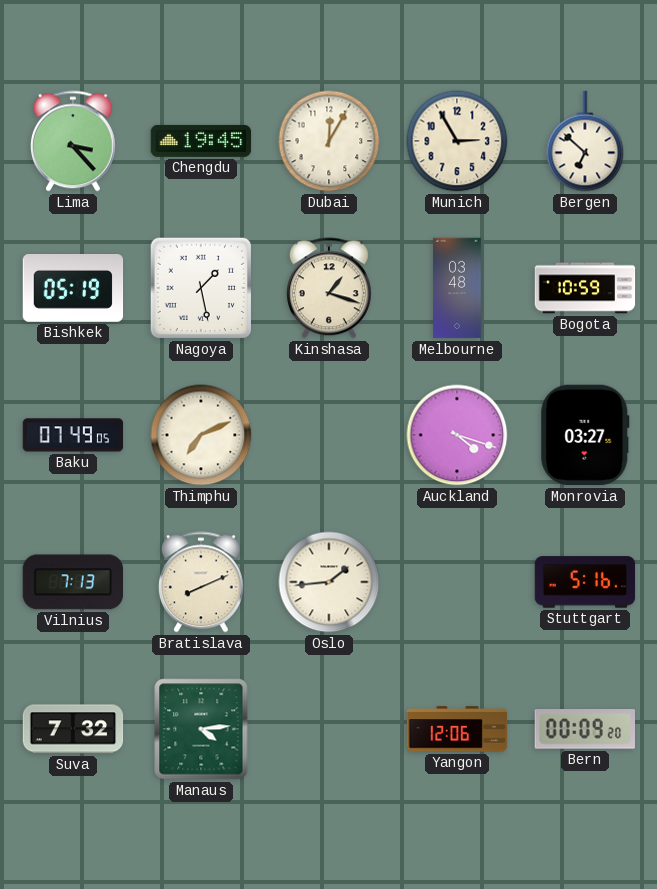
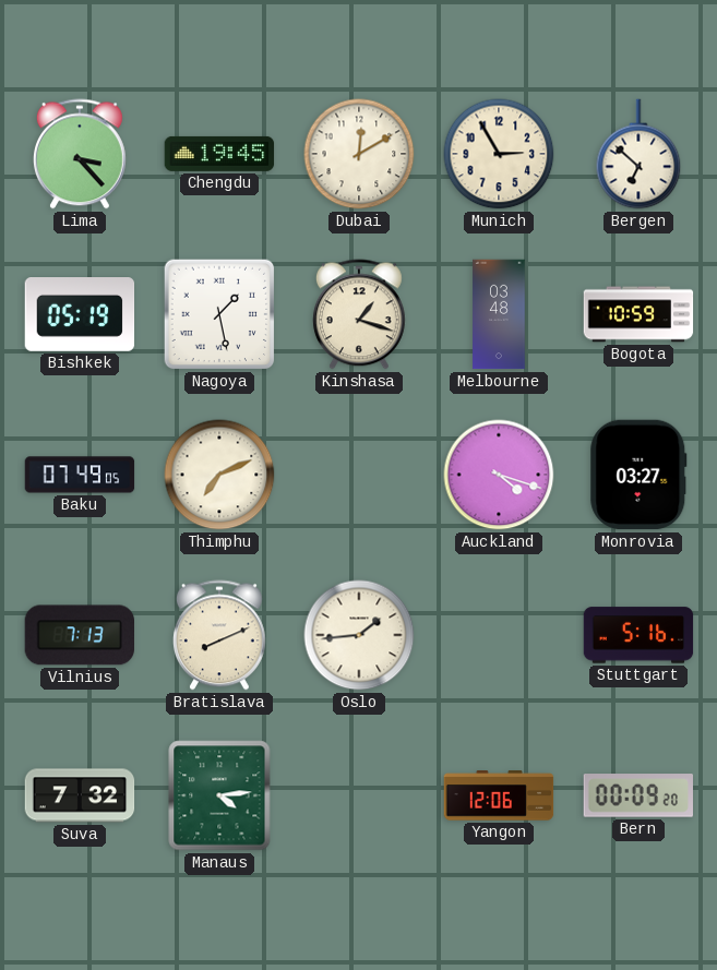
Dubai: 12:05 -> 12:10
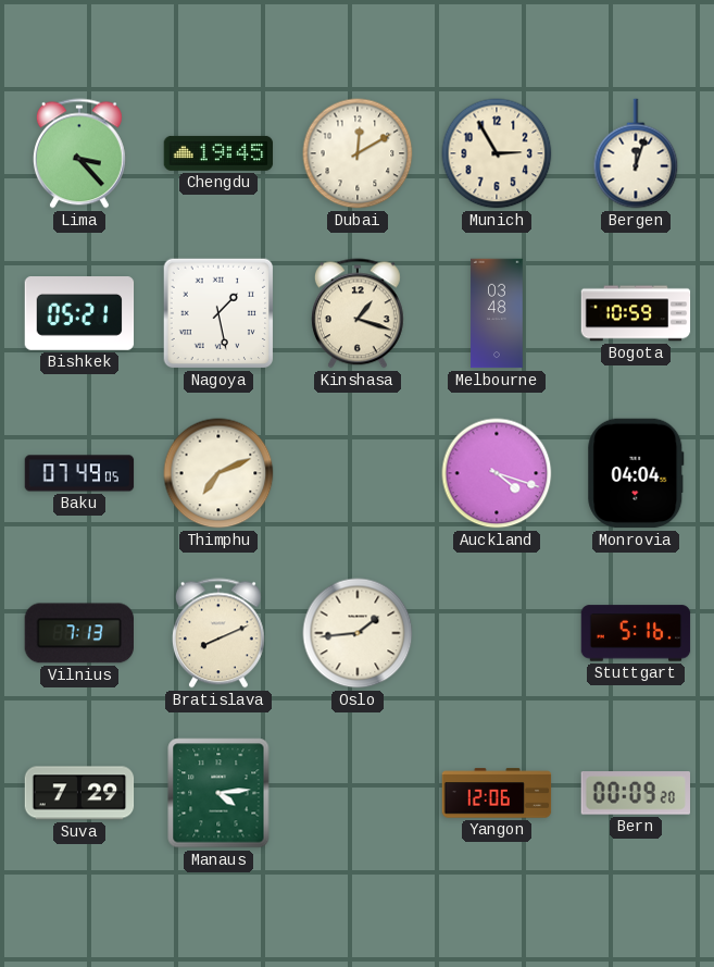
Bergen: 6:52 -> 12:03
Bishkek: 05:19 -> 05:21
Monrovia: 03:27 -> 04:04
Suva: 7:32 -> 7:29
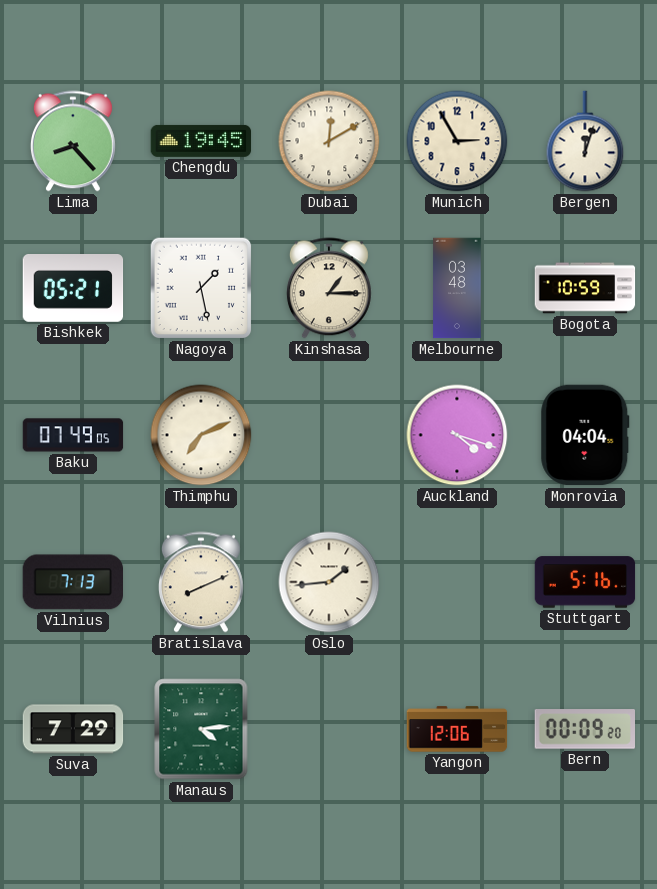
Lima: 3:23 -> 8:23
Kinshasa: 1:18 -> 1:15
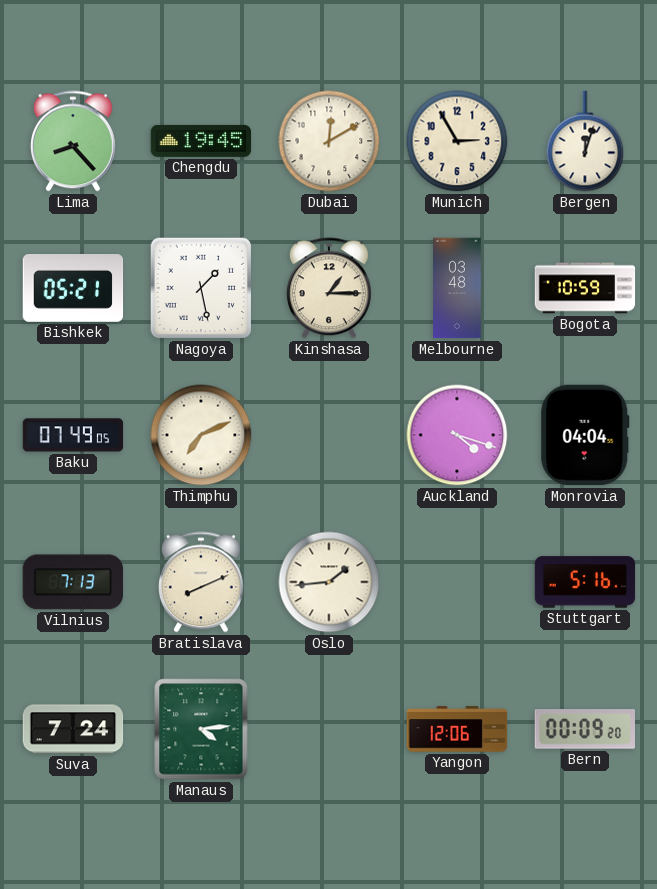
Suva: 7:29 -> 7:24
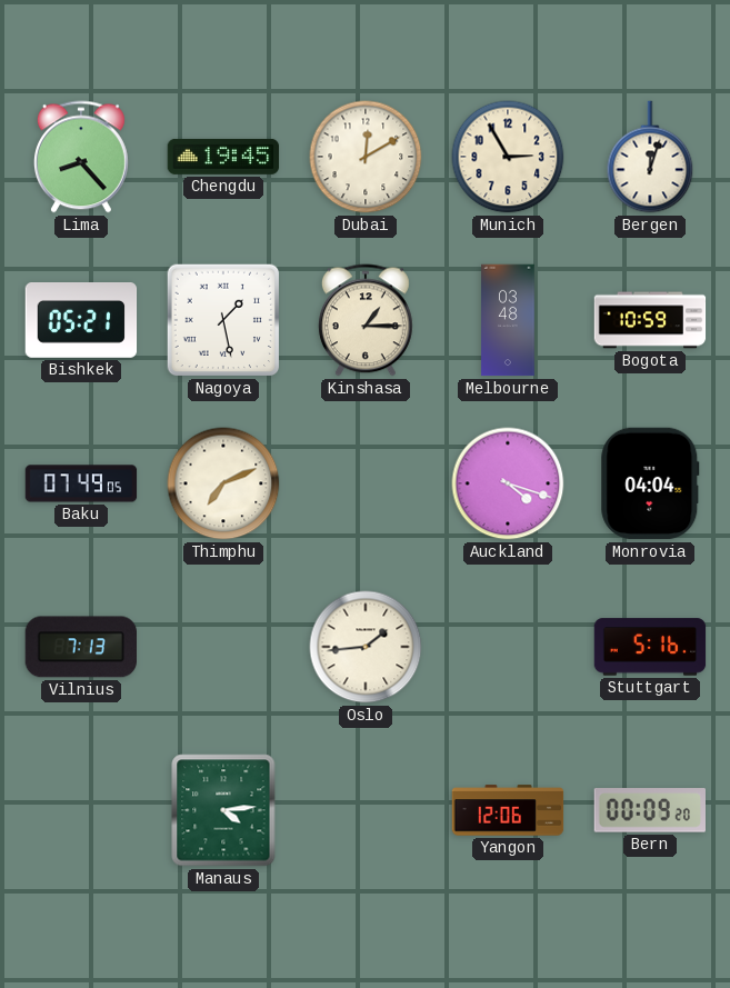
Bratislava: 8:11 -> none
Suva: 7:24 -> none
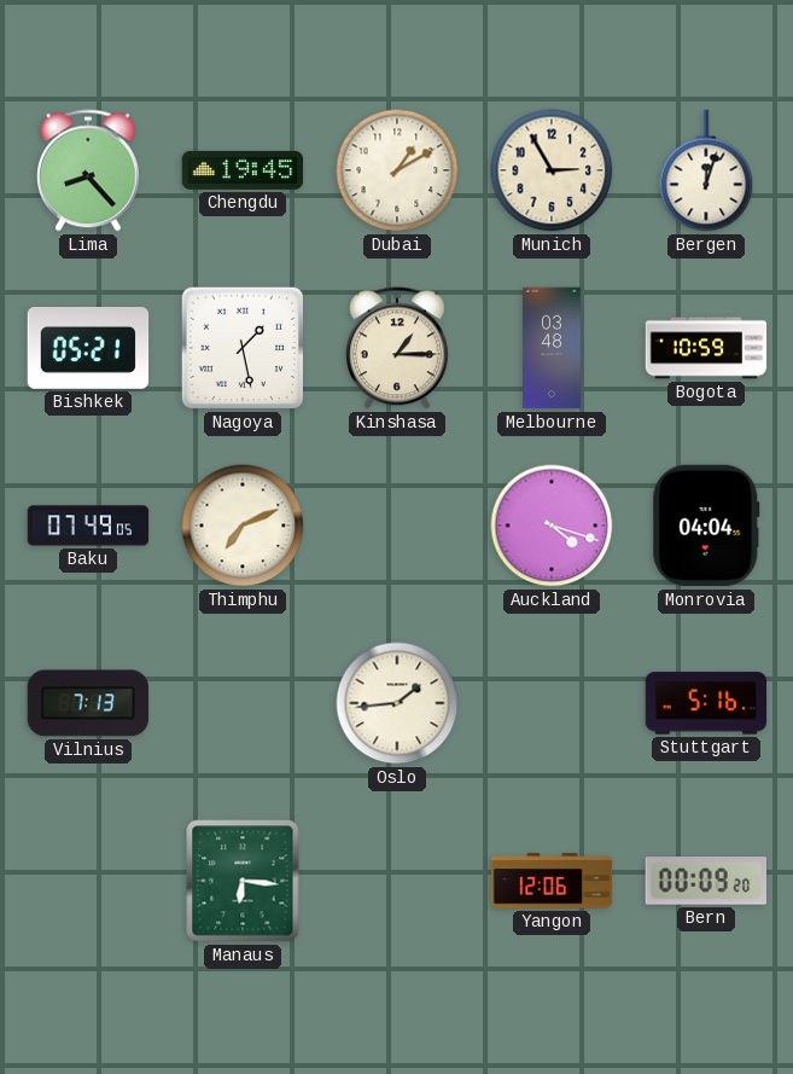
Dubai: 12:10 -> 1:10
Manaus: 4:14 -> 6:16
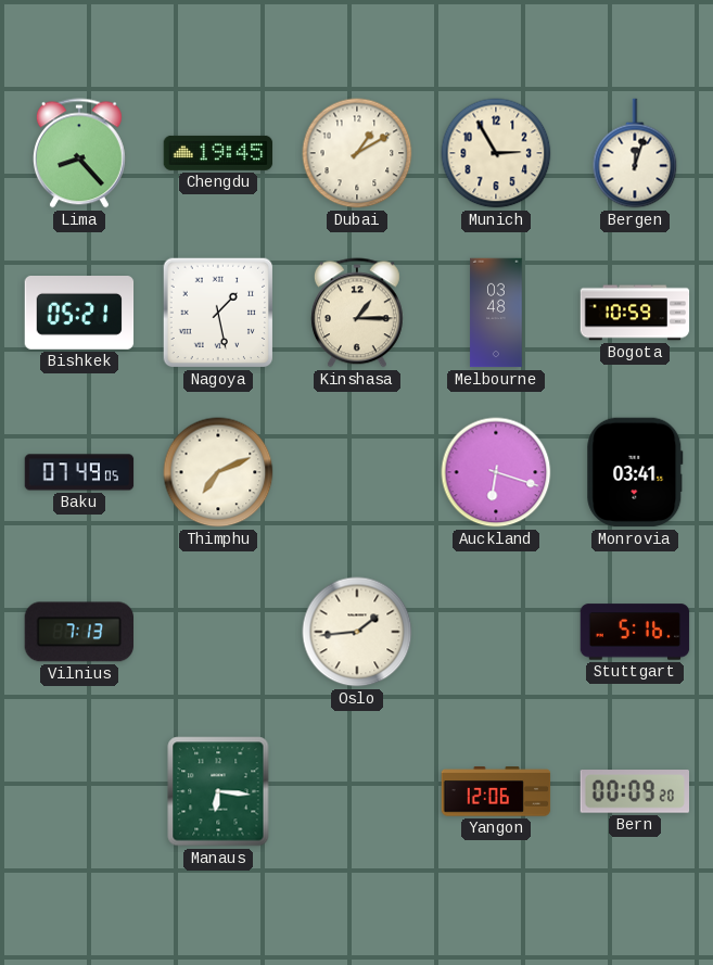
Auckland: 4:18 -> 6:18
Monrovia: 04:04 -> 03:41
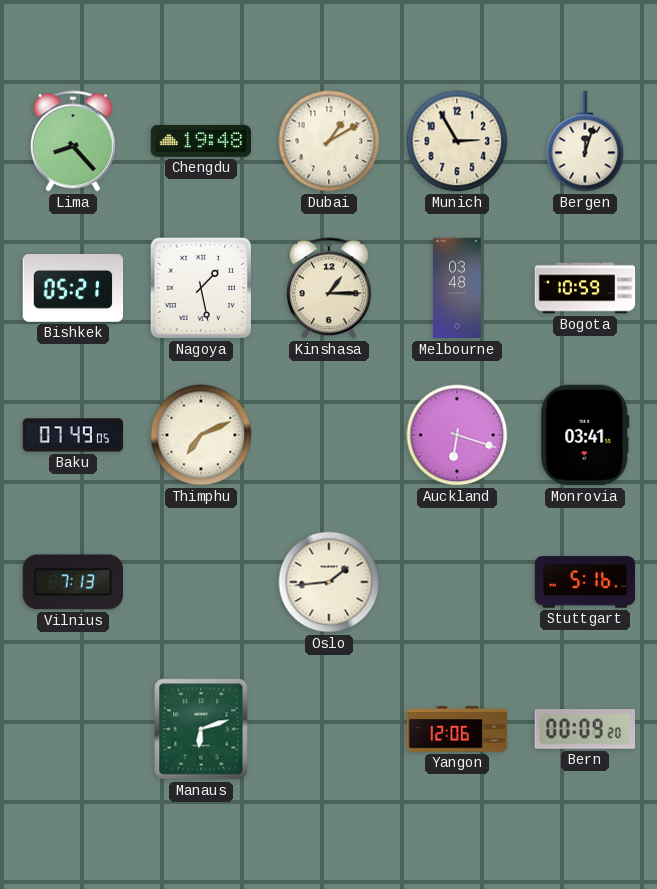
Chengdu: 19:45 -> 19:48
Manaus: 6:16 -> 6:12
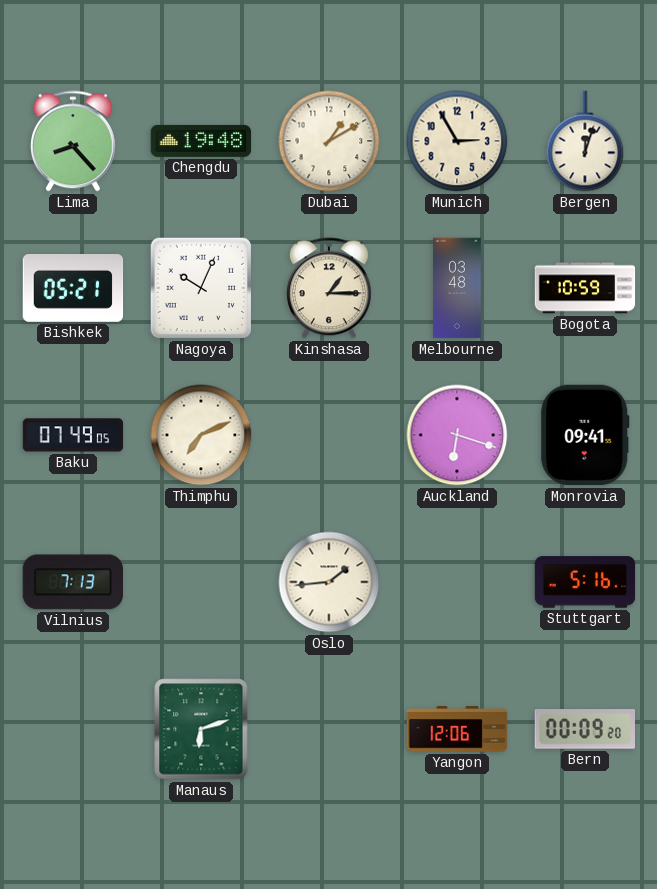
Nagoya: 1:28 -> 10:04
Monrovia: 03:41 -> 09:41
